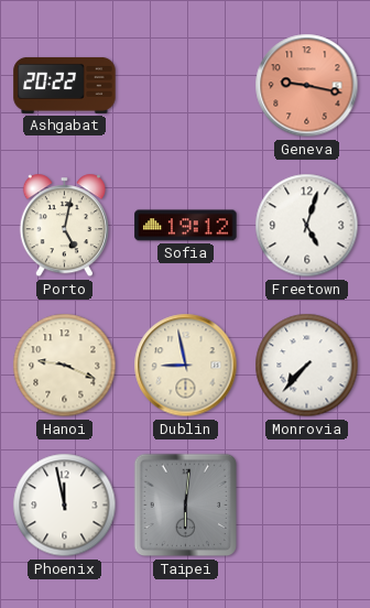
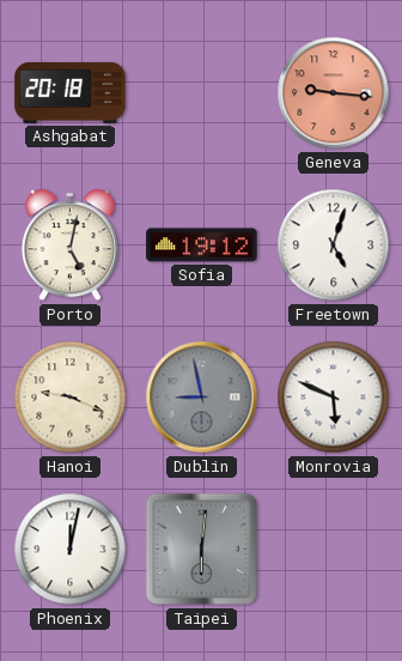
Ashgabat: 20:22 -> 20:18
Geneva: 9:17 -> 9:16
Dublin dial: cream -> grey
Monrovia: 7:37 -> 5:49
Phoenix: 11:58 -> 12:02
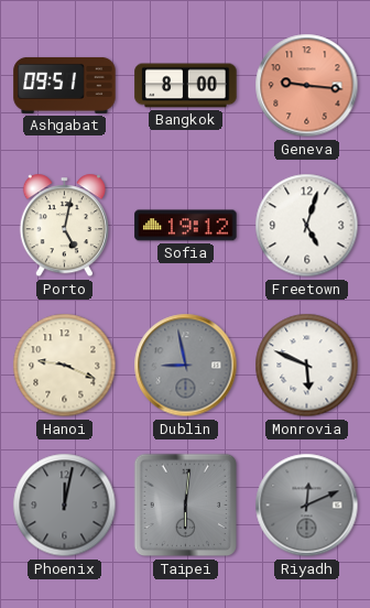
Ashgabat: 20:18 -> 09:51
Bangkok: none -> 8:00
Phoenix dial: white -> grey
Riyadh: none -> 12:11
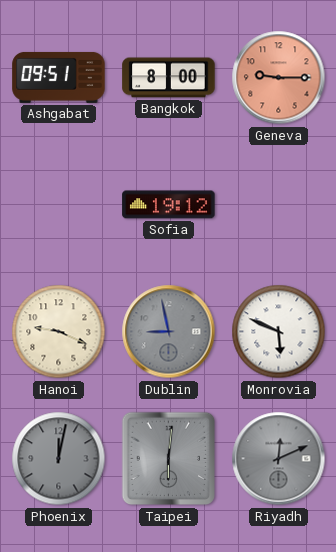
Geneva: 9:16 -> 9:15
Porto: 5:02 -> none
Freetown: 5:03 -> none
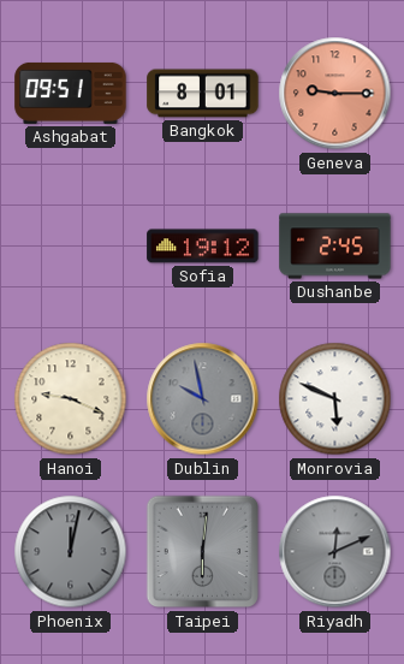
Bangkok: 8:00 -> 8:01
Dushanbe: none -> 2:45
Dublin: 8:58 -> 9:58
